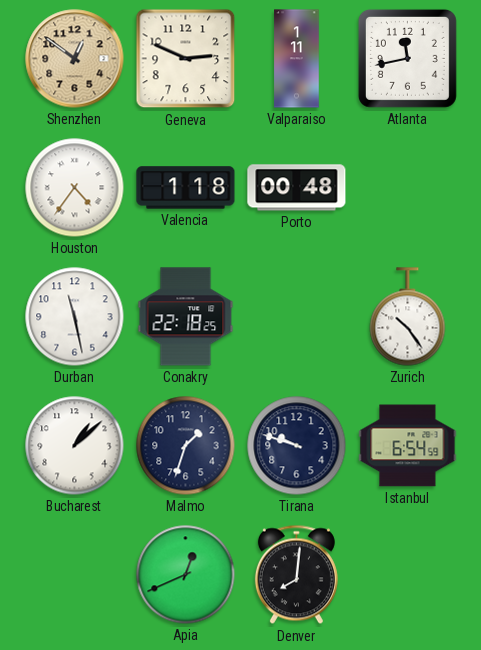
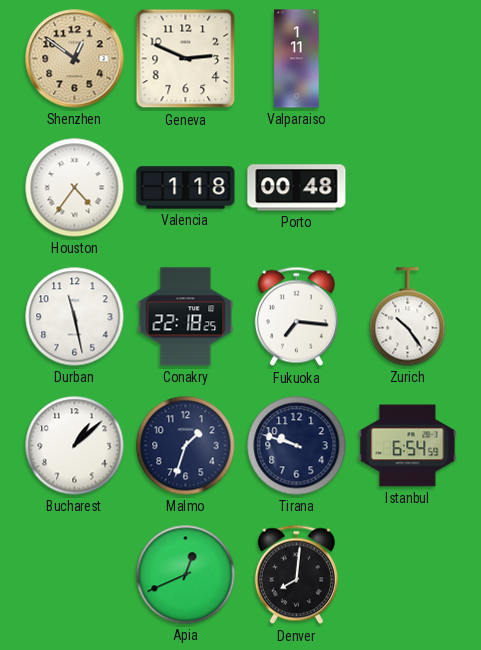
Atlanta: 11:43 -> none
Fukuoka: none -> 7:16
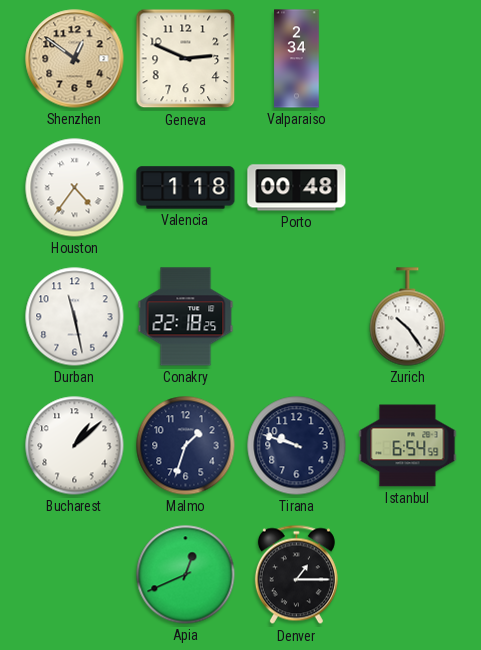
Valparaiso: 1:11 -> 2:34
Fukuoka: 7:16 -> none
Denver: 8:01 -> 1:15
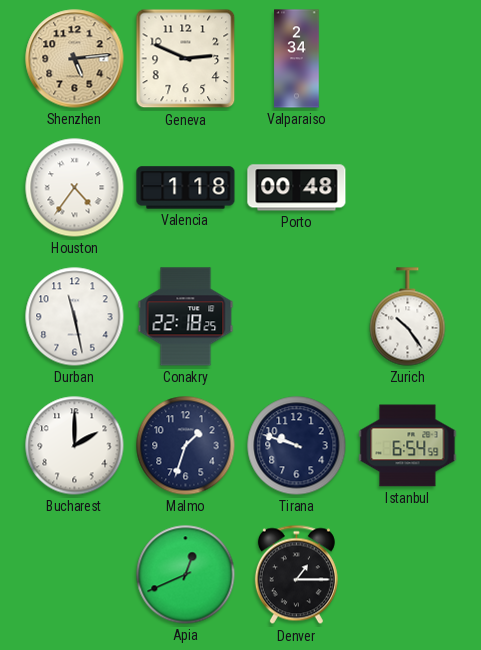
Shenzhen: 12:51 -> 5:14
Bucharest: 1:08 -> 2:00
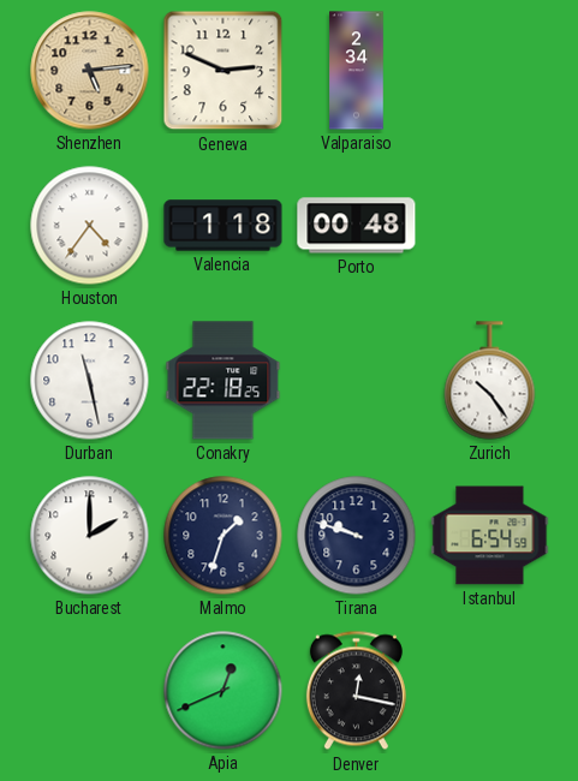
Denver: 1:15 -> 12:17
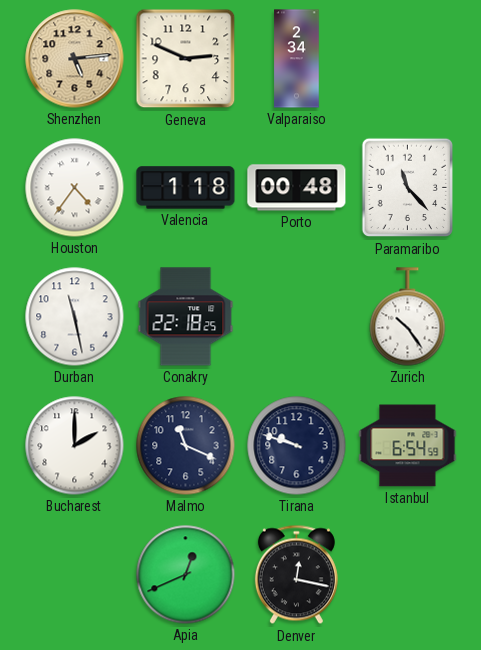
Paramaribo: none -> 11:23
Malmo: 1:33 -> 11:19
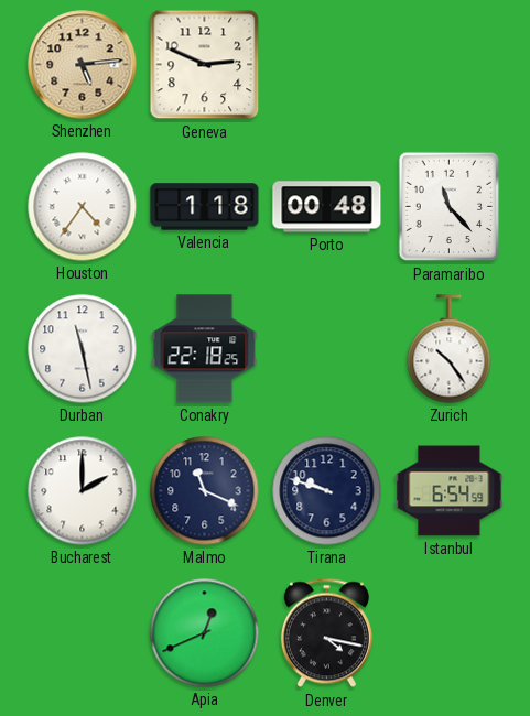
Valparaiso: 2:34 -> none
Denver: 12:17 -> 4:17
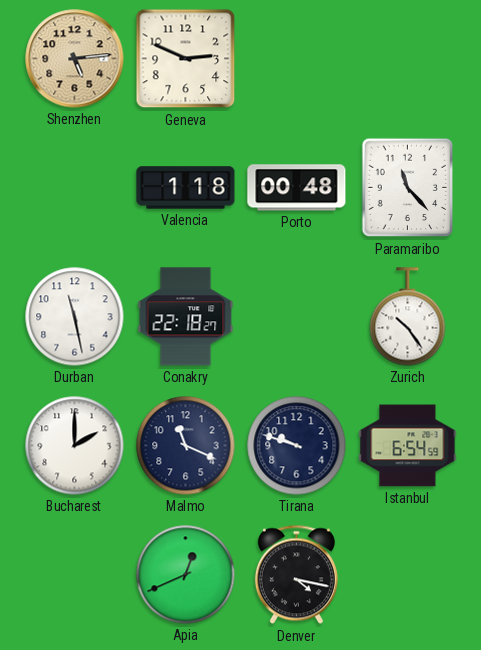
Houston: 4:36 -> none
Conakry: 22:18:25 -> 22:18:27
